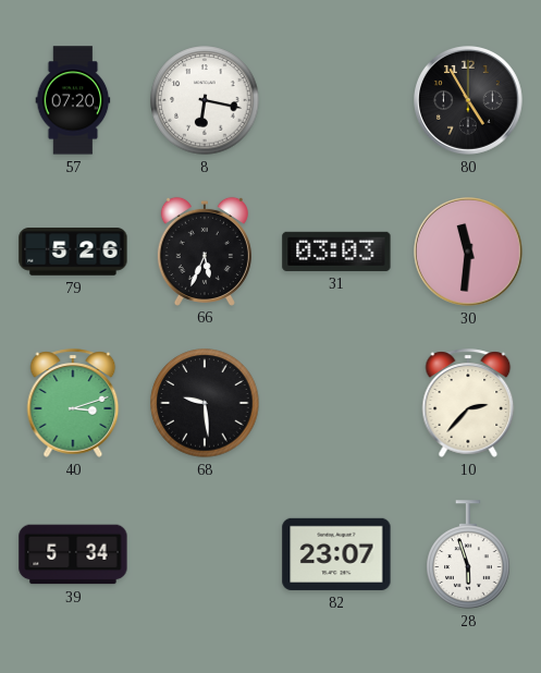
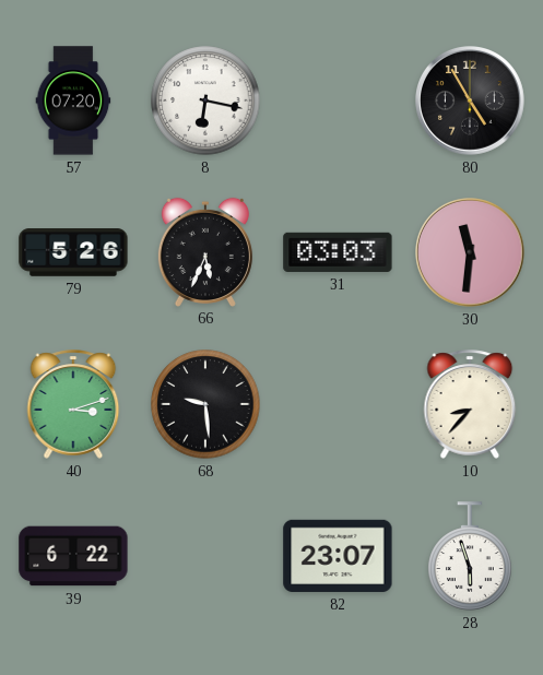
10: 2:37 -> 8:37
39: 5:34 -> 6:22
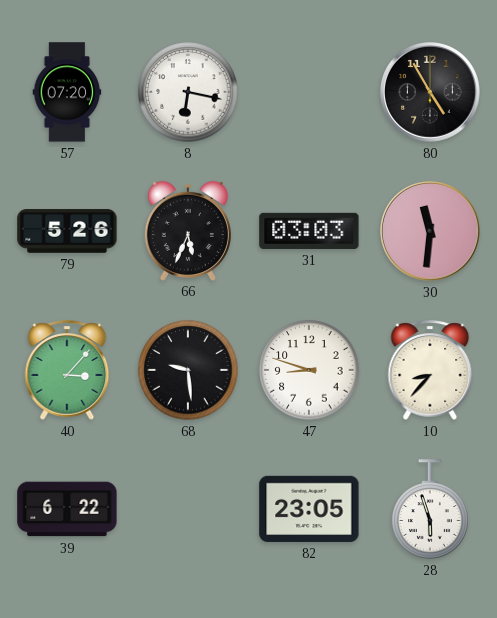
40: 3:12 -> 3:07
47: none -> 8:48
82: 23:07 -> 23:05
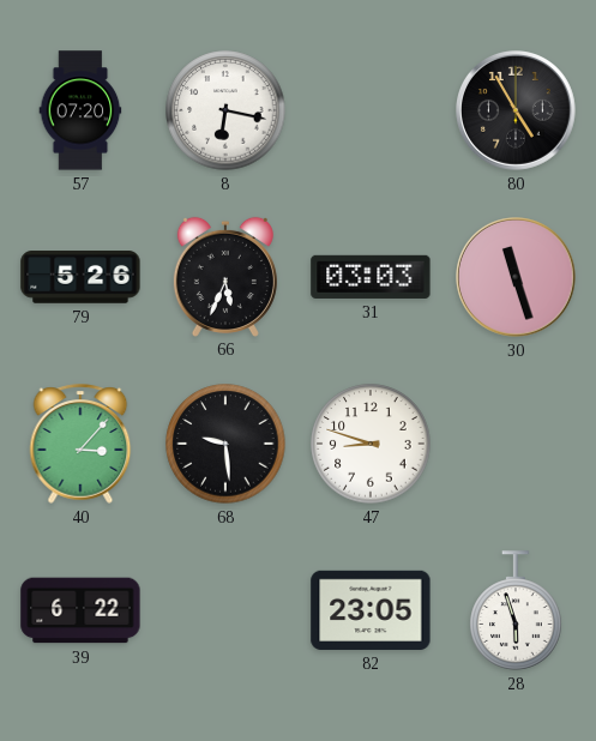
30: 11:31 -> 11:27
10: 8:37 -> none
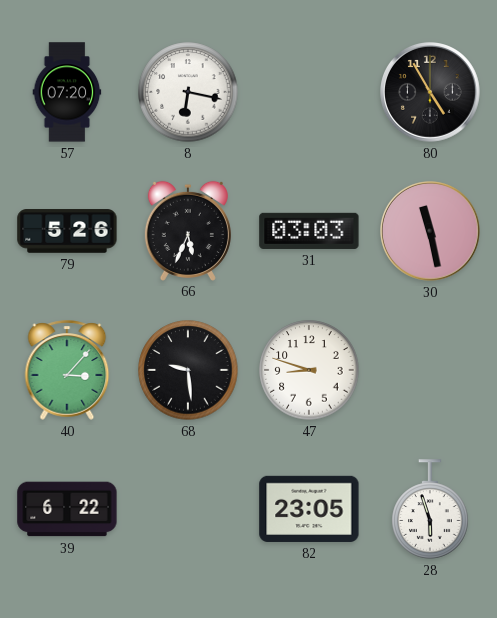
30: 11:27 -> 11:28
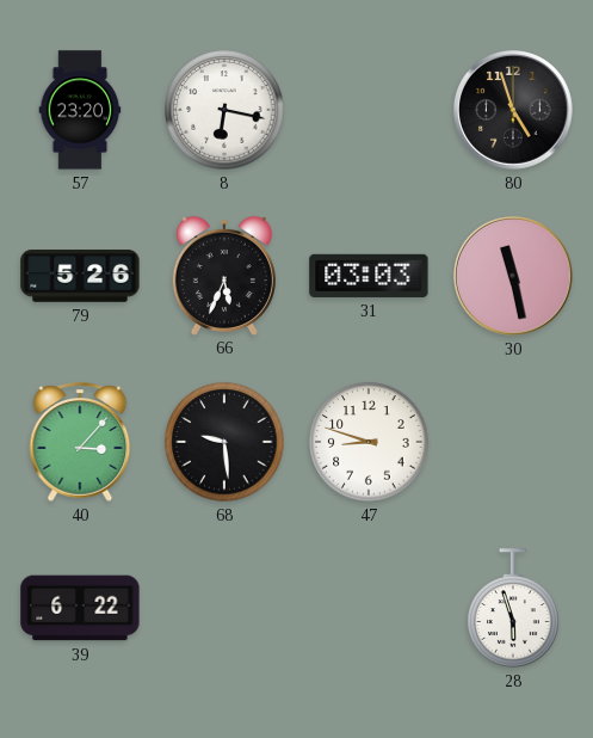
57: 07:20 -> 23:20
80: 4:55 -> 4:57
82: 23:05 -> none
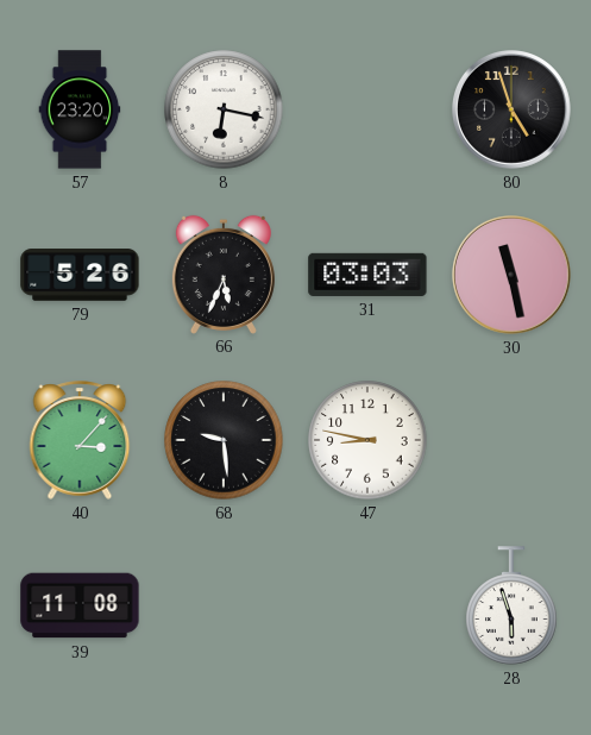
47: 8:48 -> 8:47
39: 6:22 -> 11:08
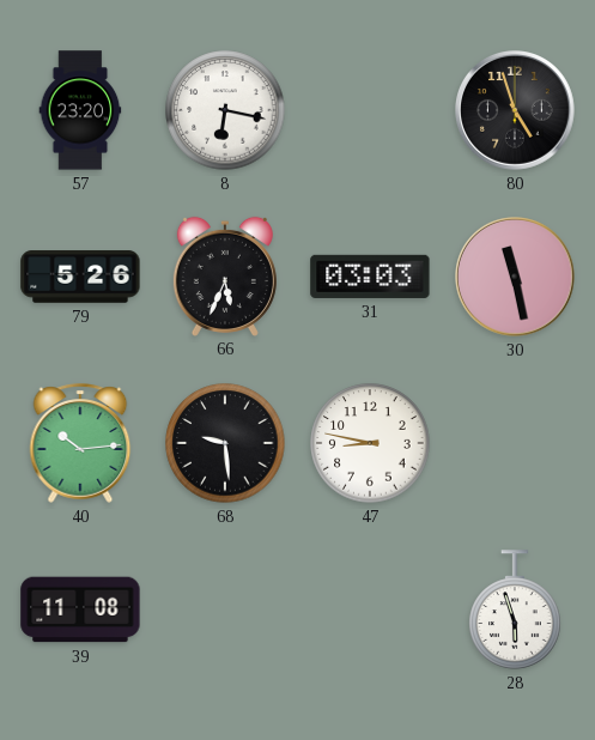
40: 3:07 -> 10:14
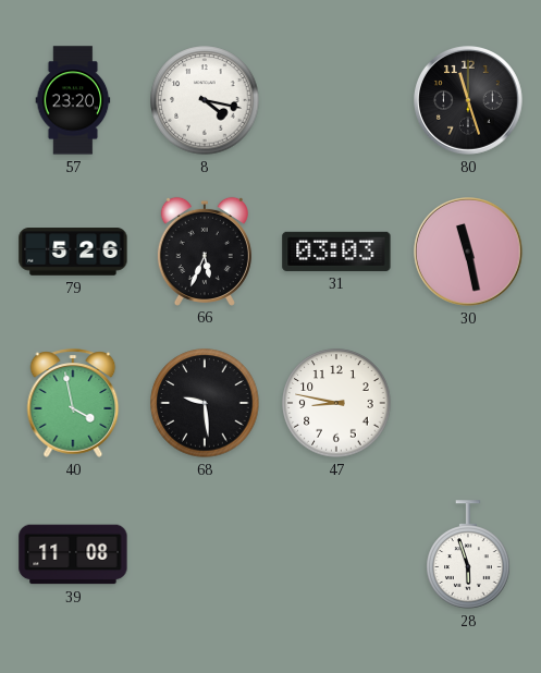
8: 6:17 -> 4:17
80: 4:57 -> 11:27
40: 10:14 -> 3:58
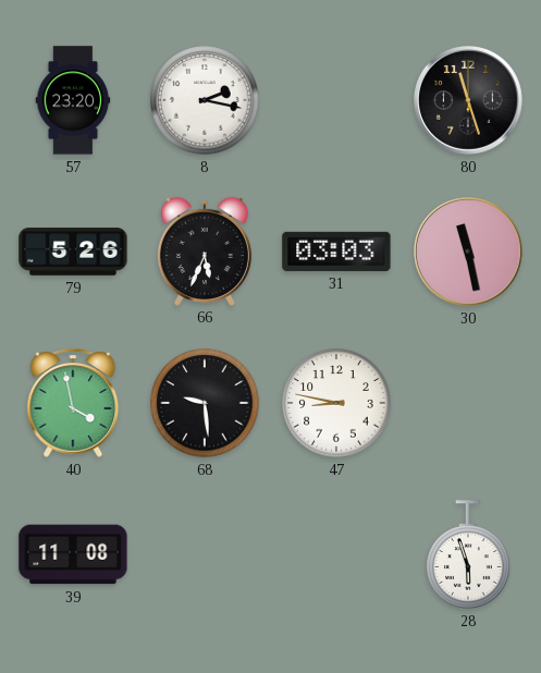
8: 4:17 -> 2:17
